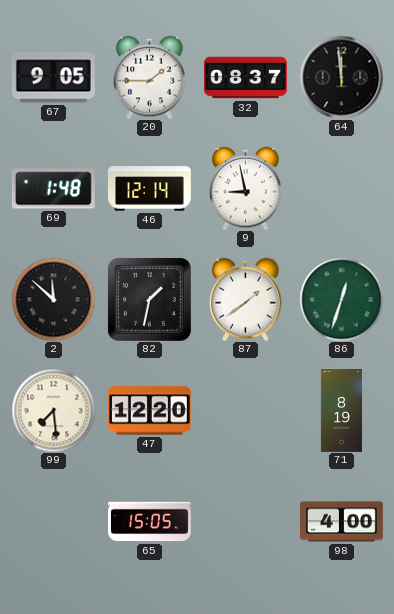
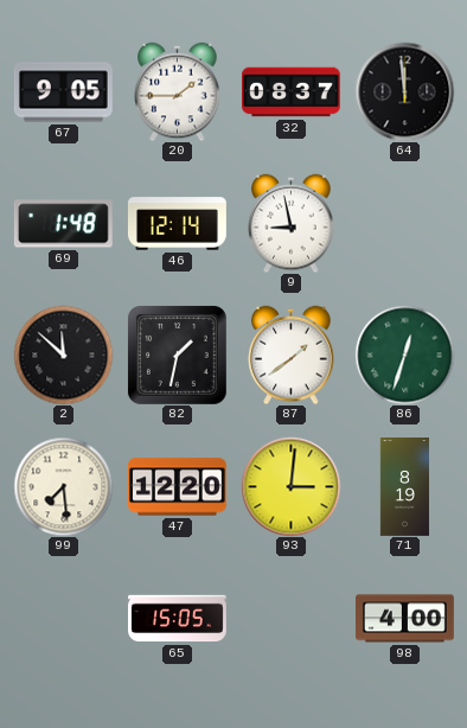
93: none -> 3:01
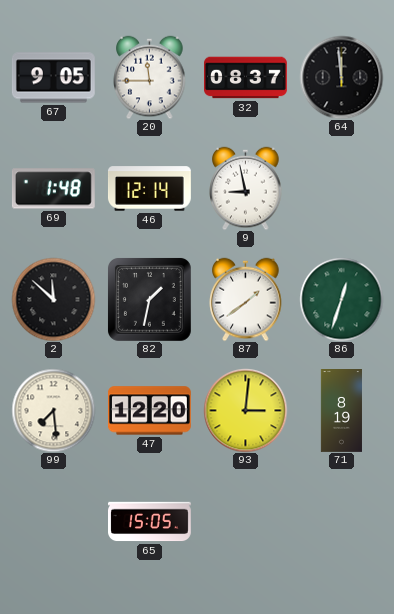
20: 1:45 -> 11:45
98: 4:00 -> none
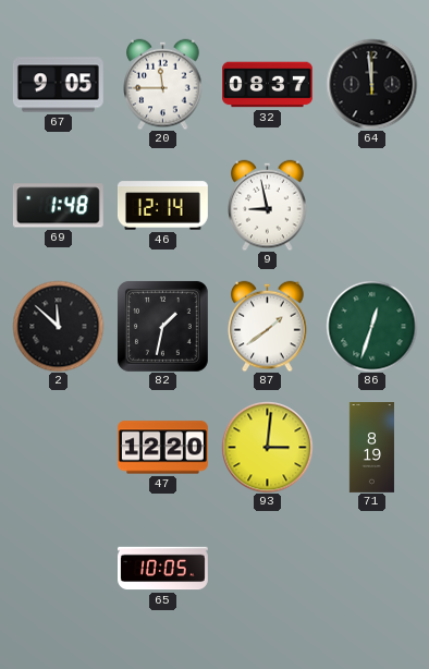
99: 7:29 -> none
65: 15:05 -> 10:05
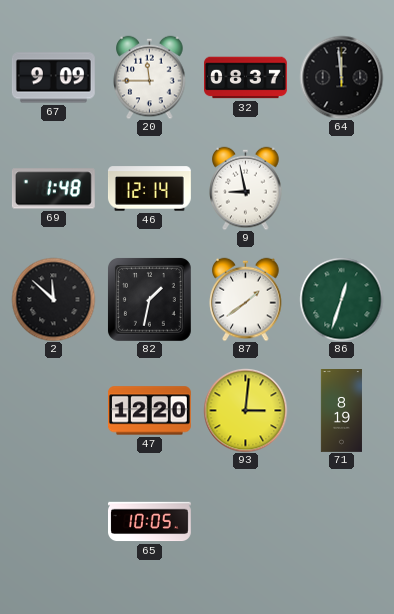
67: 9:05 -> 9:09
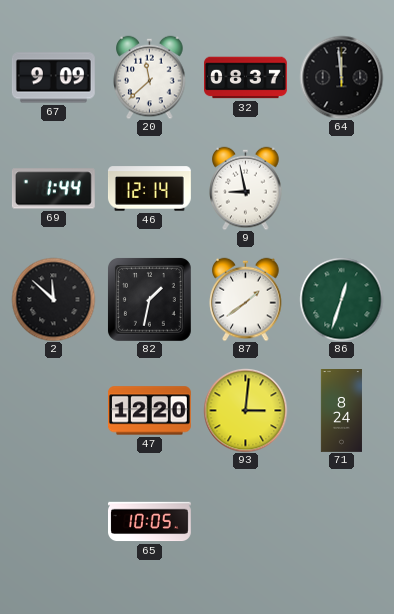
20: 11:45 -> 11:38
69: 1:48 -> 1:44
71: 8:19 -> 8:24
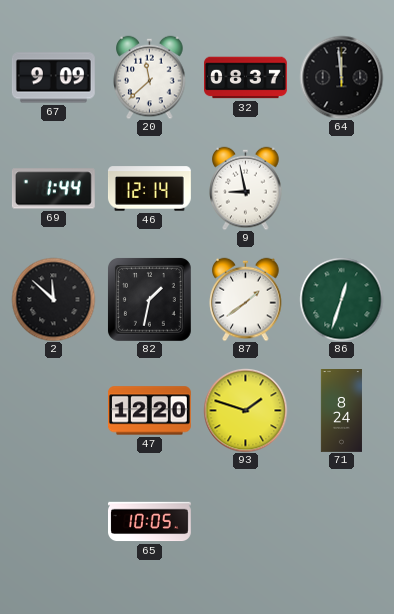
93: 3:01 -> 1:48
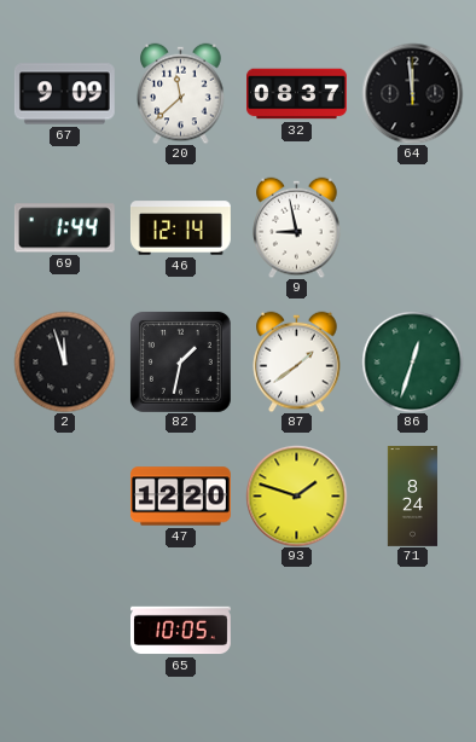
2: 11:52 -> 11:57
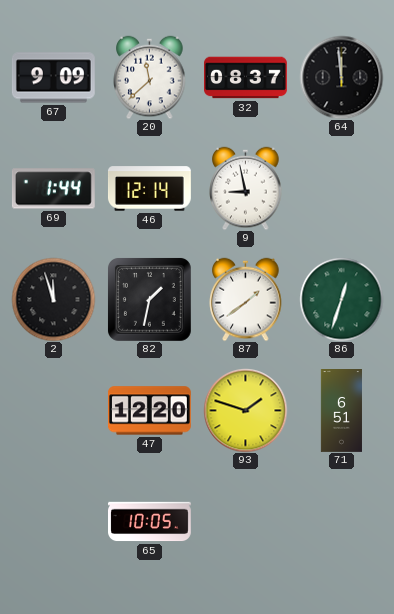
71: 8:24 -> 6:51
